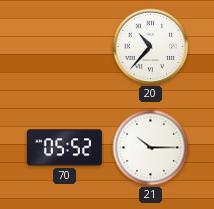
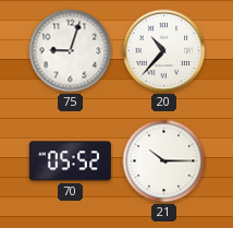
75: none -> 9:03
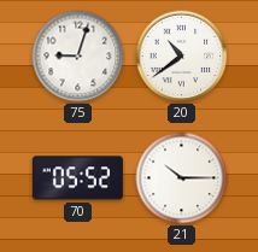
20: 10:37 -> 10:39
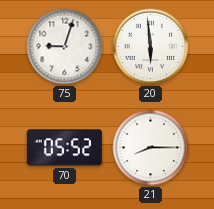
20: 10:39 -> 5:59
21: 10:15 -> 8:15
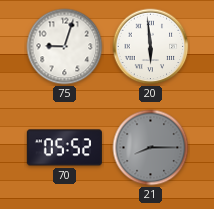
21 dial: white -> grey
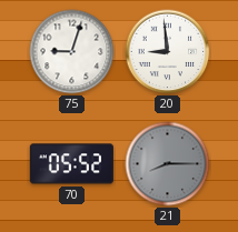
20: 5:59 -> 8:59
